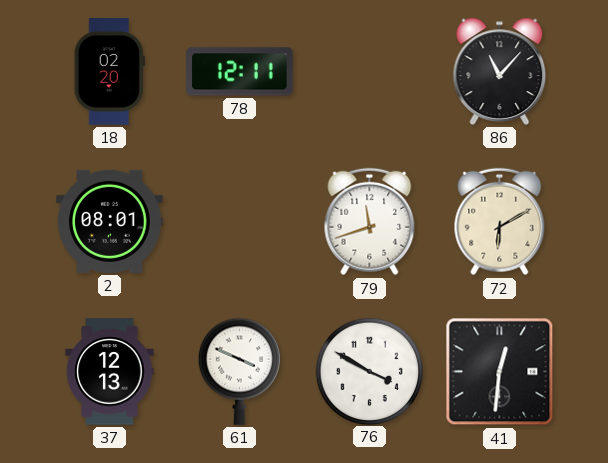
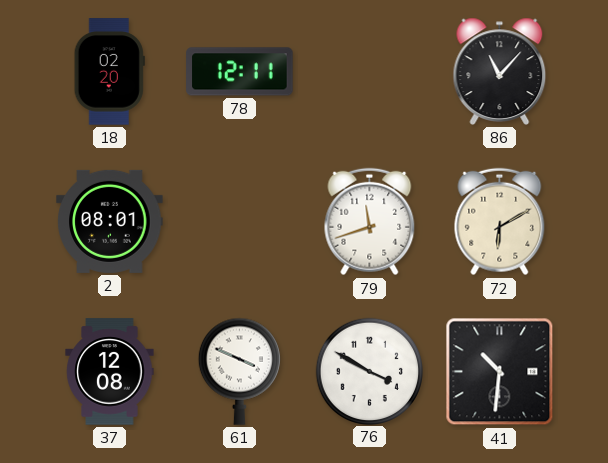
37: 12:13 -> 12:08
41: 12:31 -> 10:31
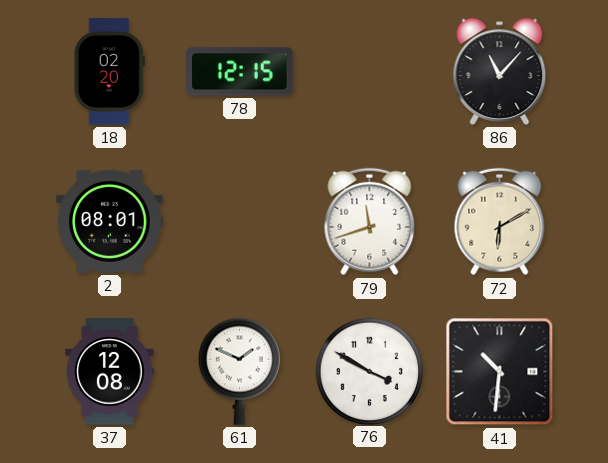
78: 12:11 -> 12:15
61: 3:49 -> 1:49
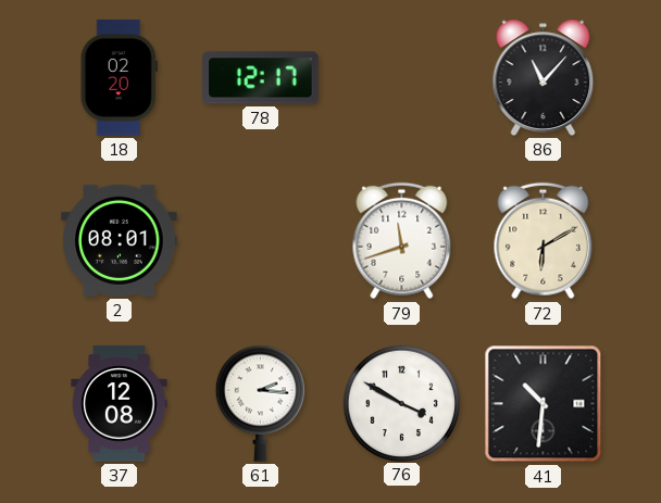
78: 12:15 -> 12:17
61: 1:49 -> 2:16
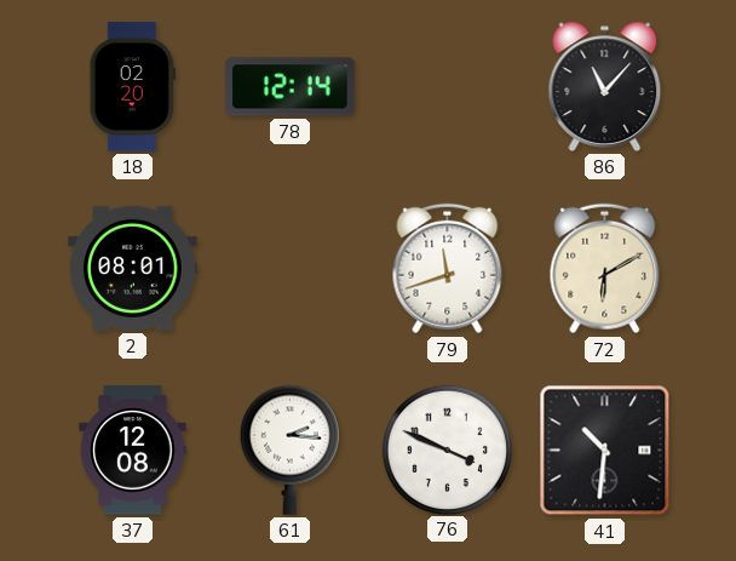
78: 12:17 -> 12:14
76: 3:50 -> 3:49
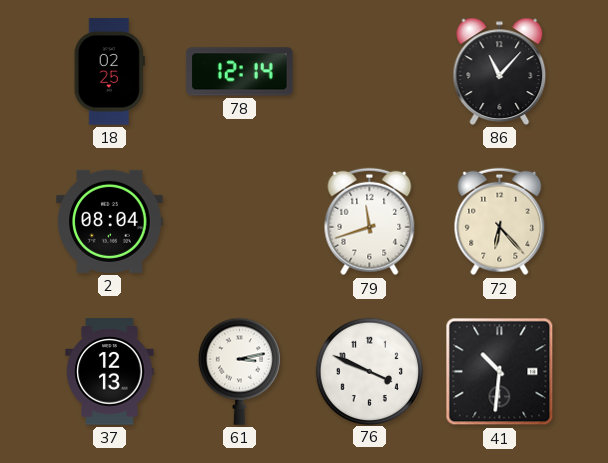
18: 02:20 -> 02:25
2: 08:01 -> 08:04
72: 6:10 -> 6:23
37: 12:08 -> 12:13
61: 2:16 -> 3:13
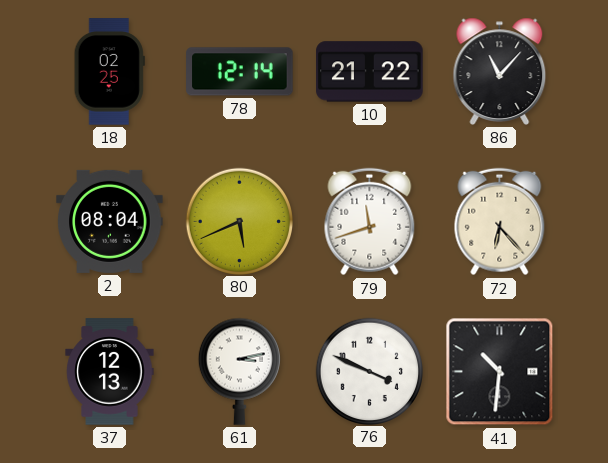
10: none -> 21:22
80: none -> 5:41
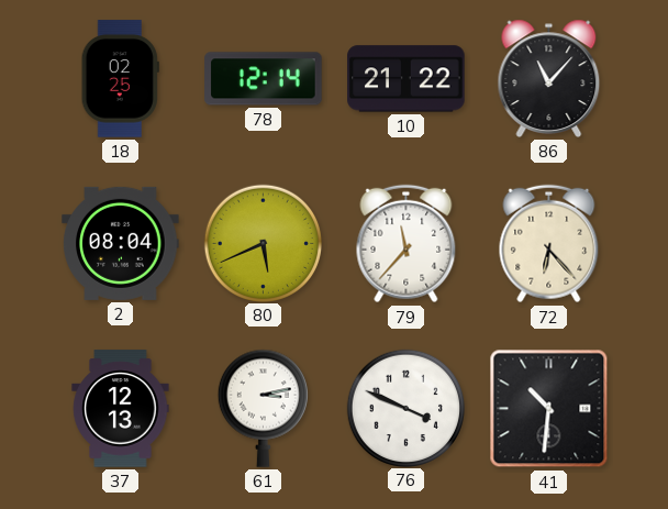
79: 11:42 -> 11:37
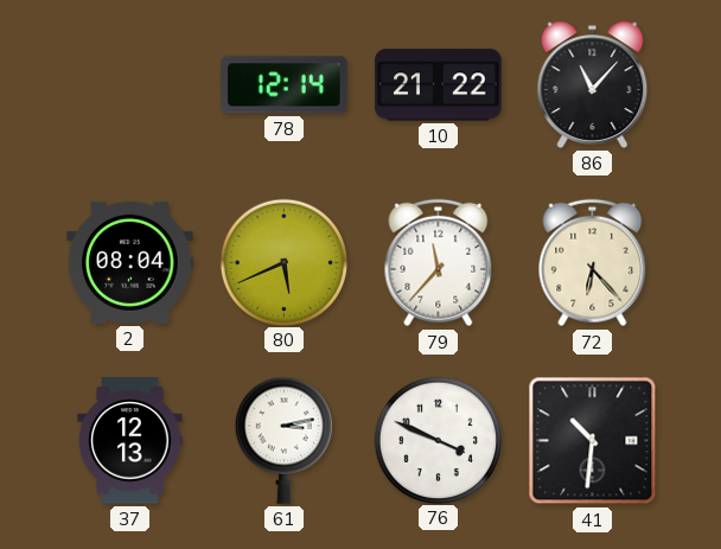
18: 02:25 -> none
